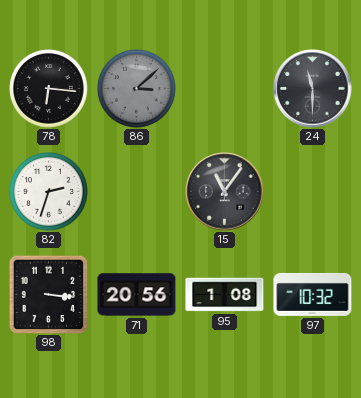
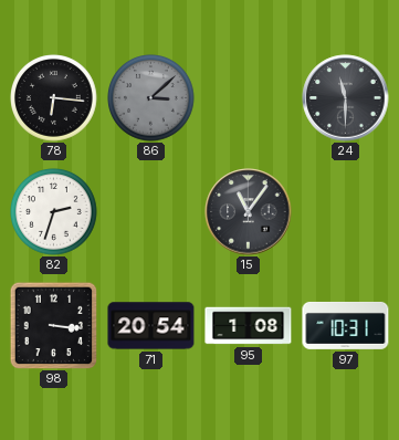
71: 20:56 -> 20:54
97: 10:32 -> 10:31
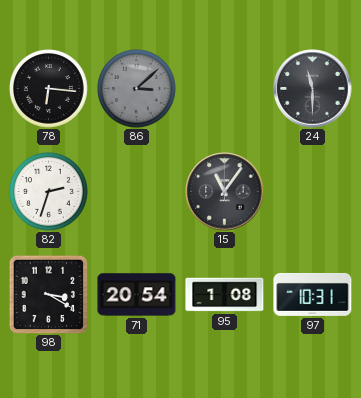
98: 3:16 -> 3:20
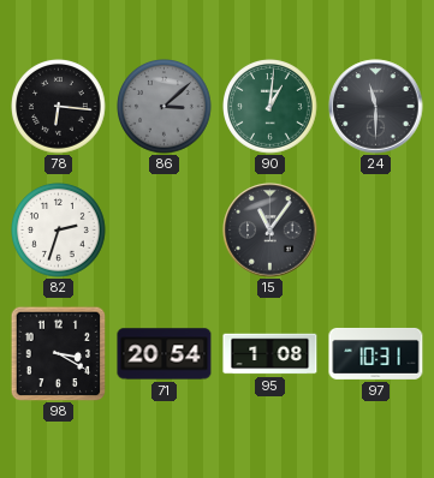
90: none -> 1:01
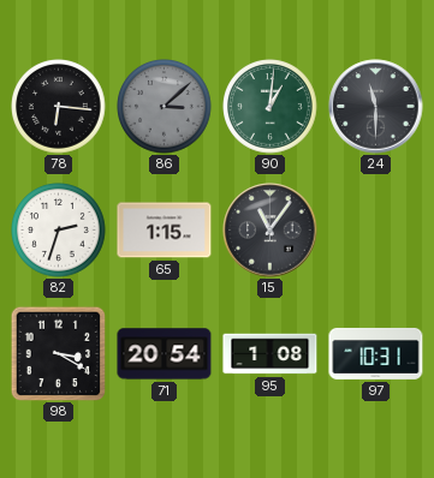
65: none -> 1:15
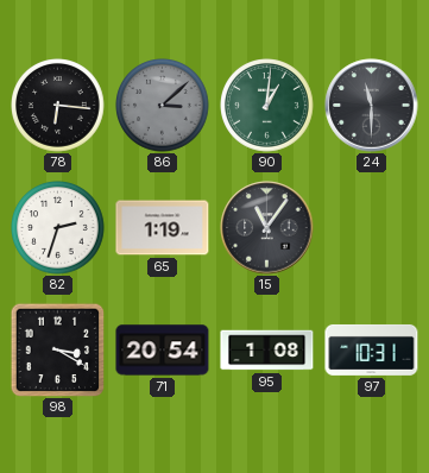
65: 1:15 -> 1:19
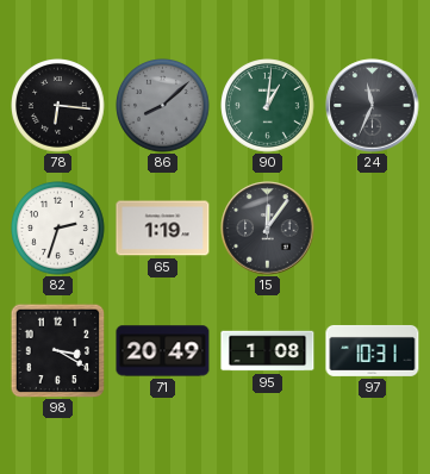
86: 3:08 -> 8:08
24: 11:30 -> 11:34
15: 11:06 -> 12:06
71: 20:54 -> 20:49
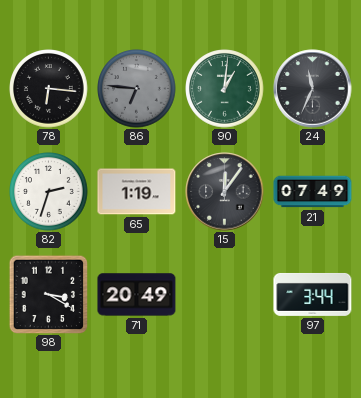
86: 8:08 -> 6:46
21: none -> 07:49
95: 1:08 -> none
97: 10:31 -> 3:44
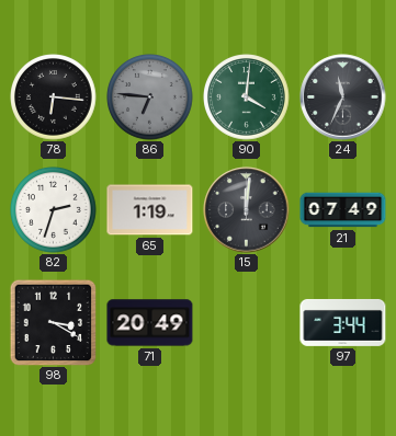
90: 1:01 -> 4:01
15: 12:06 -> 12:01
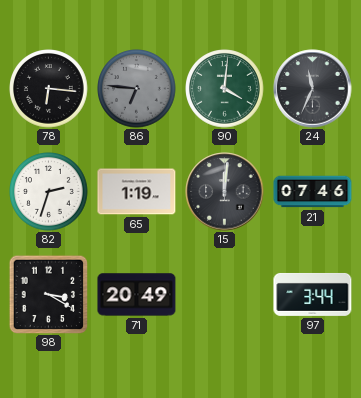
21: 07:49 -> 07:46
